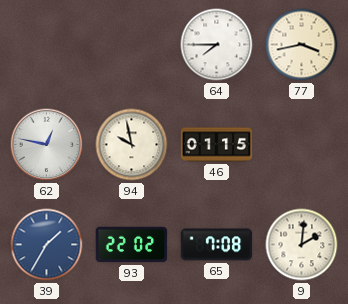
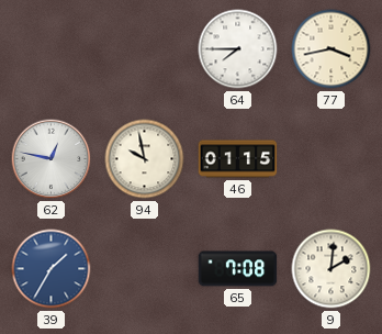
93: 22:02 -> none
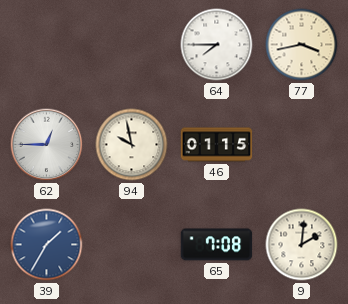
62: 12:47 -> 12:45
